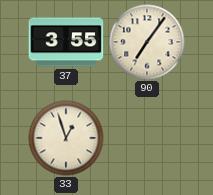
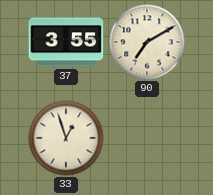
90: 7:06 -> 7:10
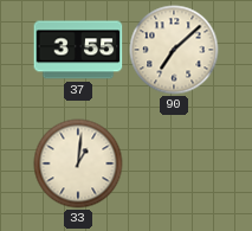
90: 7:10 -> 7:08
33: 12:57 -> 1:01
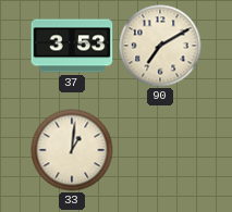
37: 3:55 -> 3:53
90: 7:08 -> 7:10
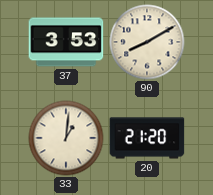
90: 7:10 -> 8:10
20: none -> 21:20
